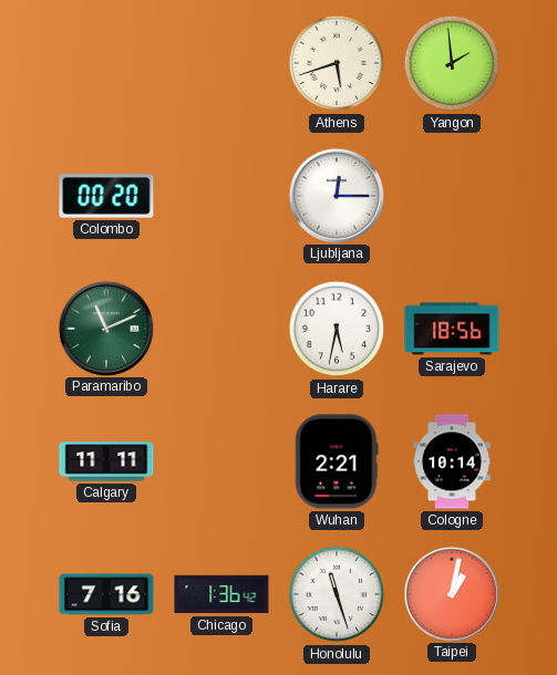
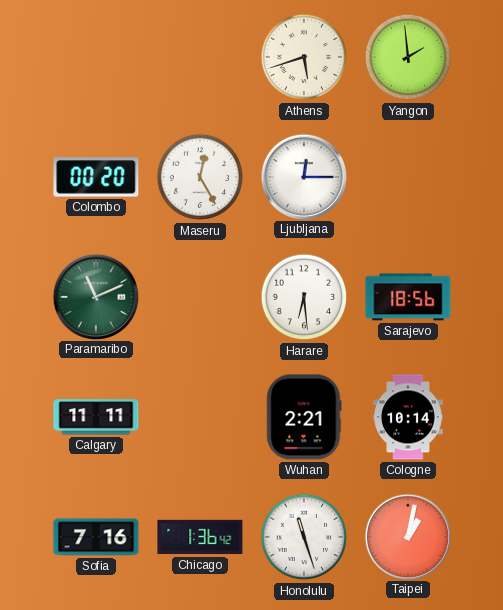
Maseru: none -> 12:25
Harare: 5:32 -> 6:29
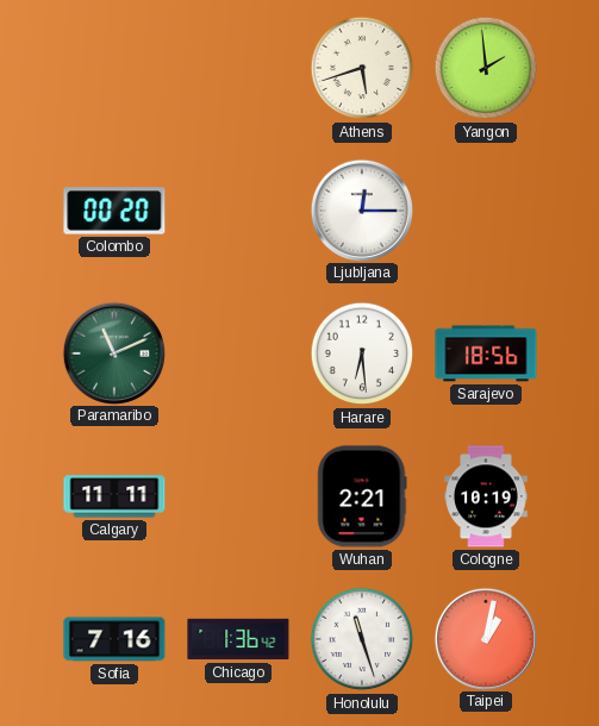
Maseru: 12:25 -> none
Cologne: 10:14 -> 10:19
